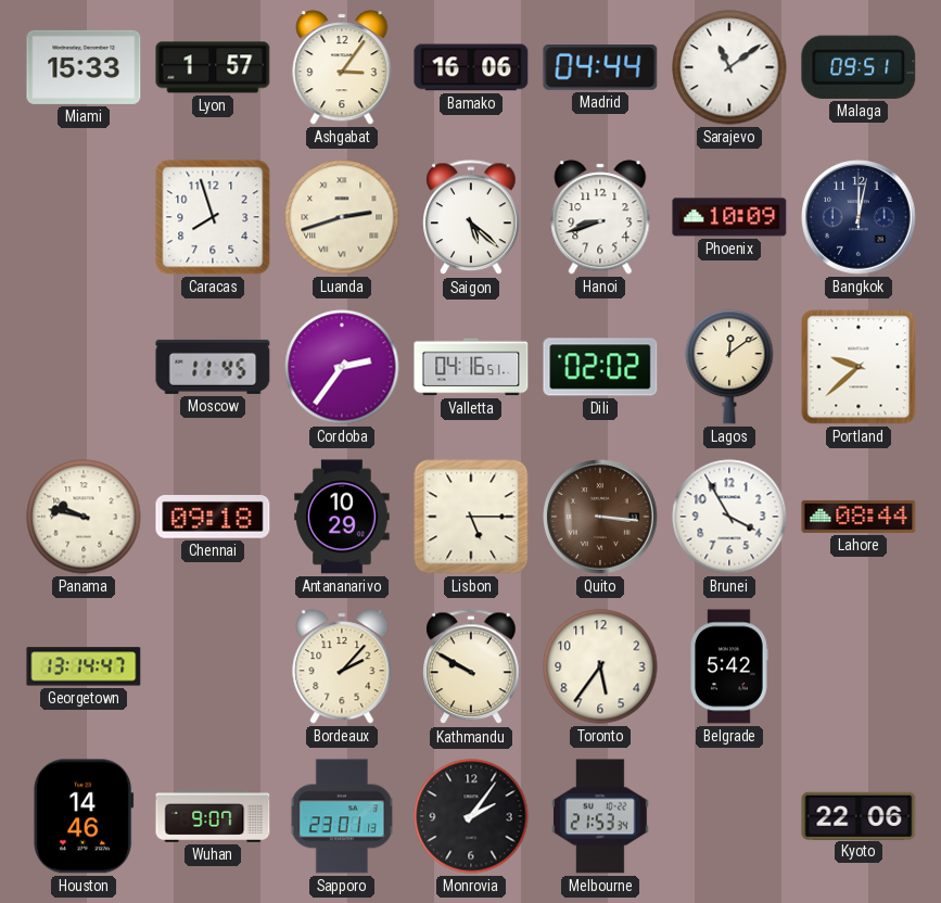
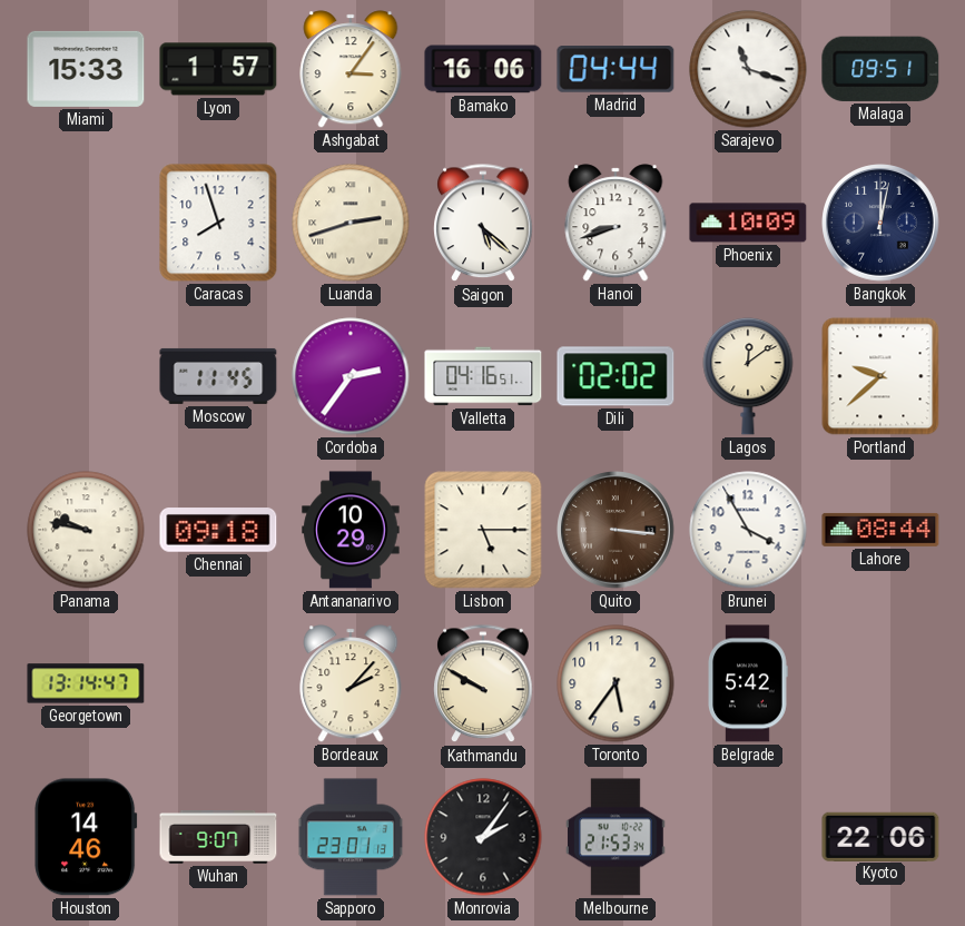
Sarajevo: 11:09 -> 11:18
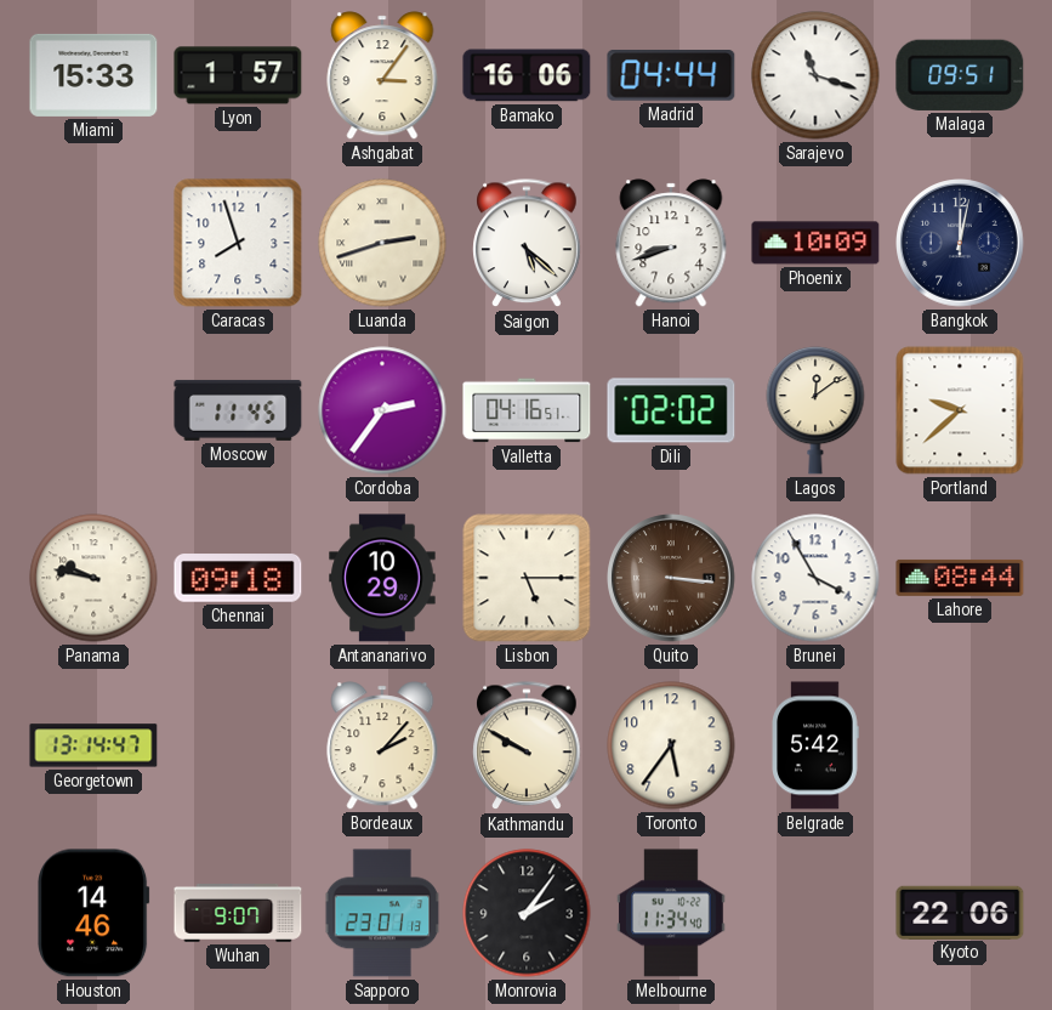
Melbourne: 21:53 -> 11:34
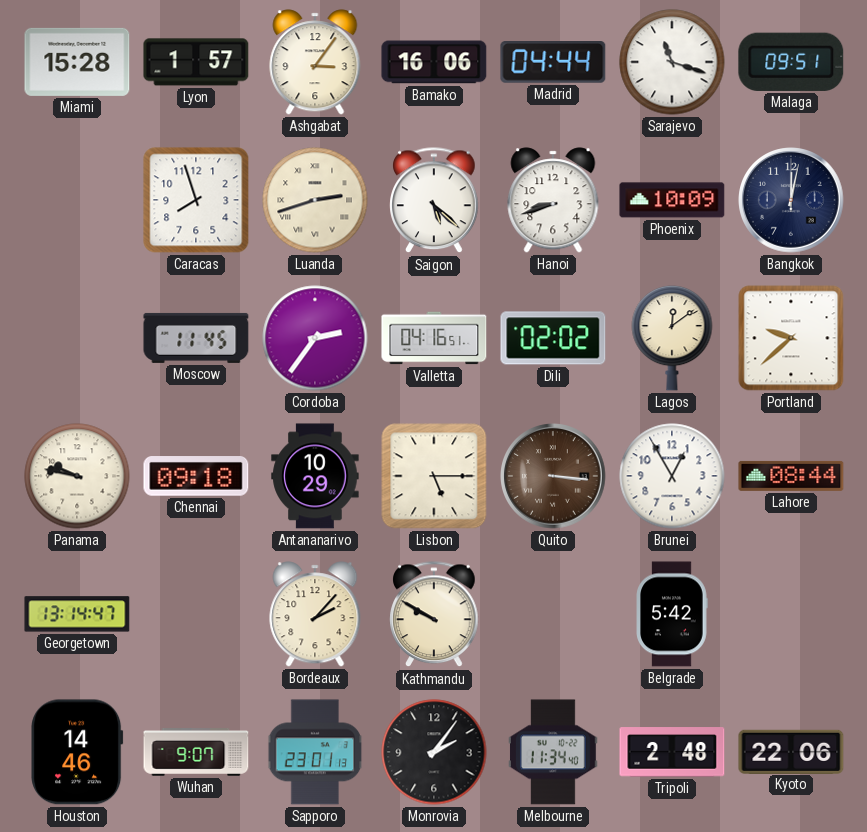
Miami: 15:33 -> 15:28
Brunei: 3:55 -> 12:55
Toronto: 5:36 -> none
Tripoli: none -> 2:48
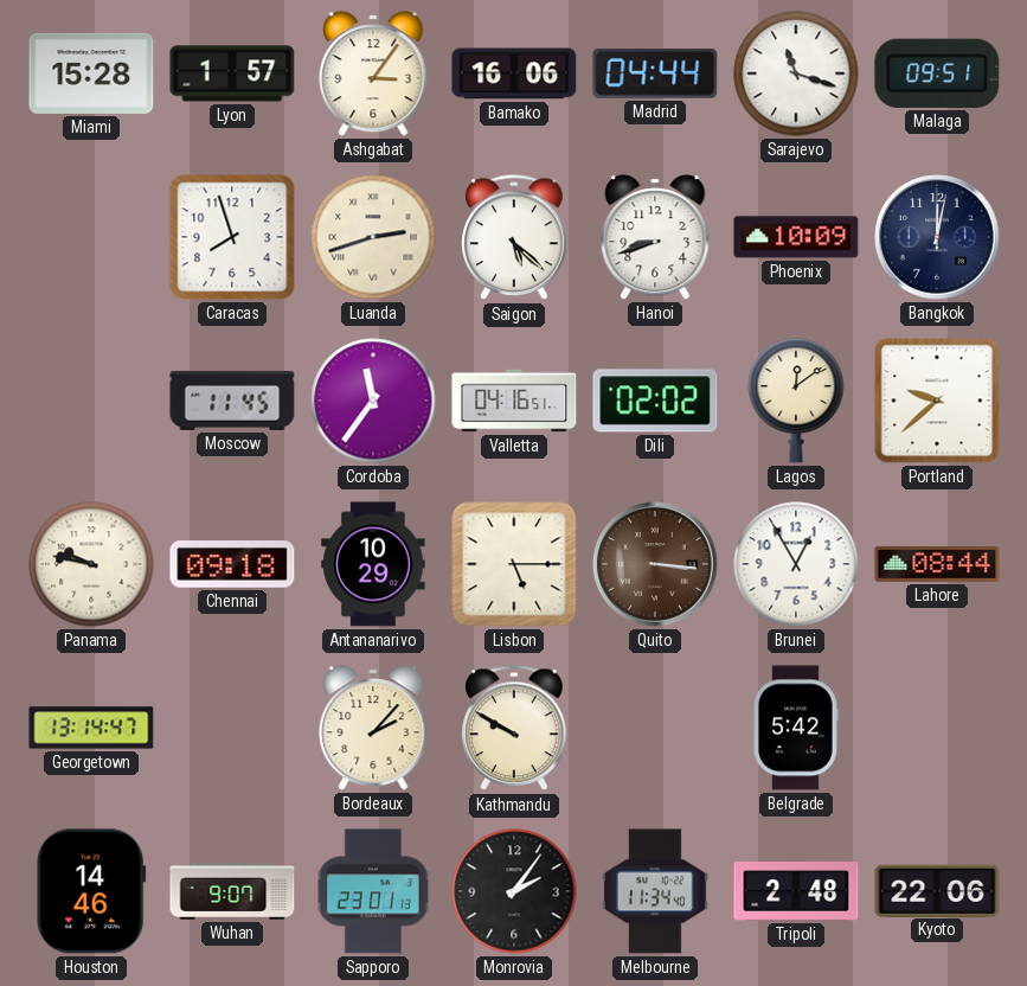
Cordoba: 2:36 -> 11:36
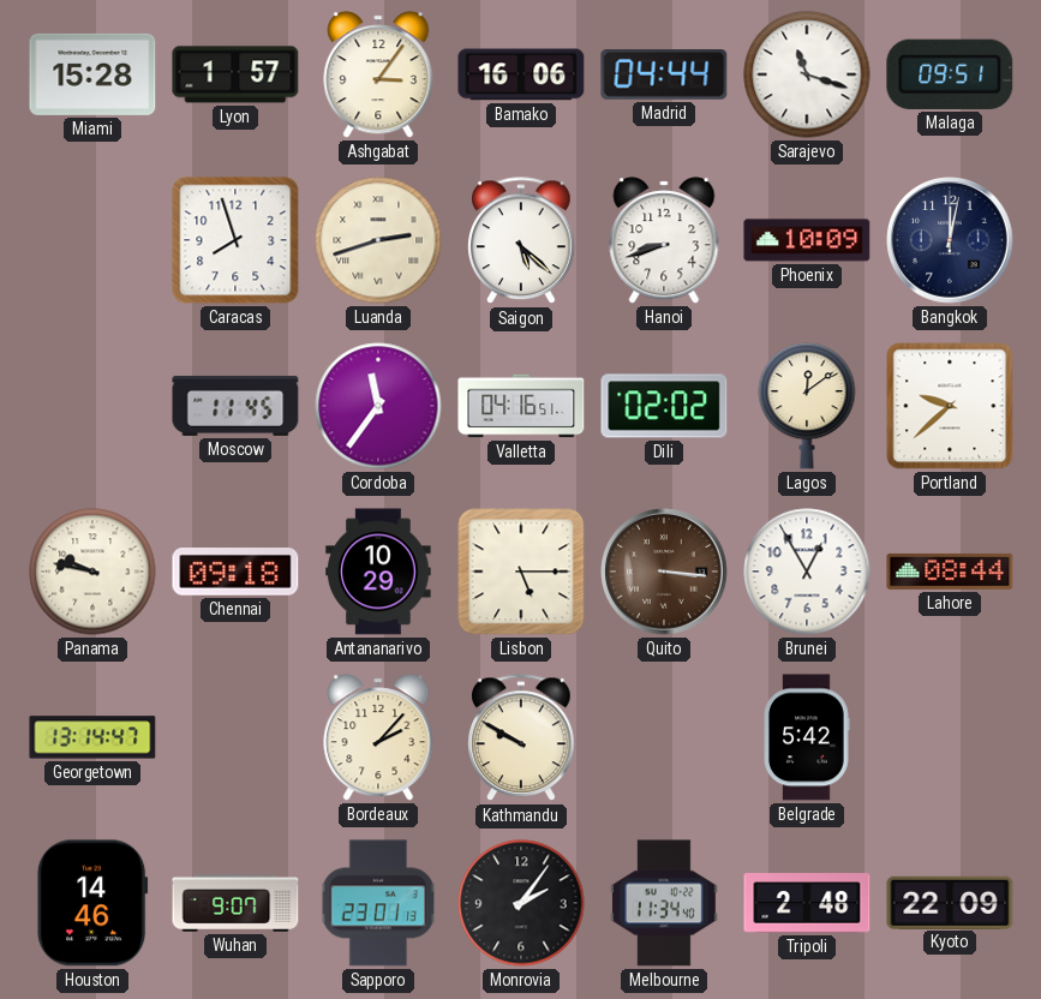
Kyoto: 22:06 -> 22:09
